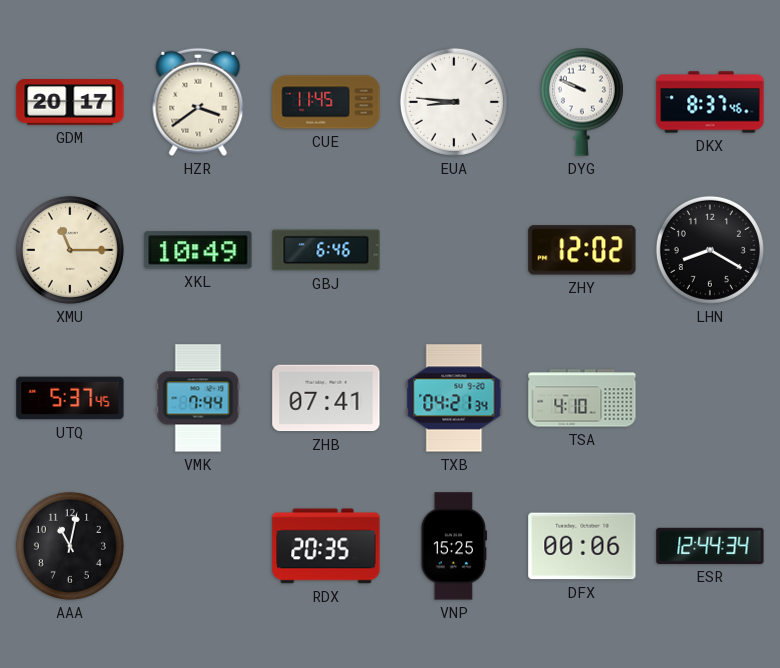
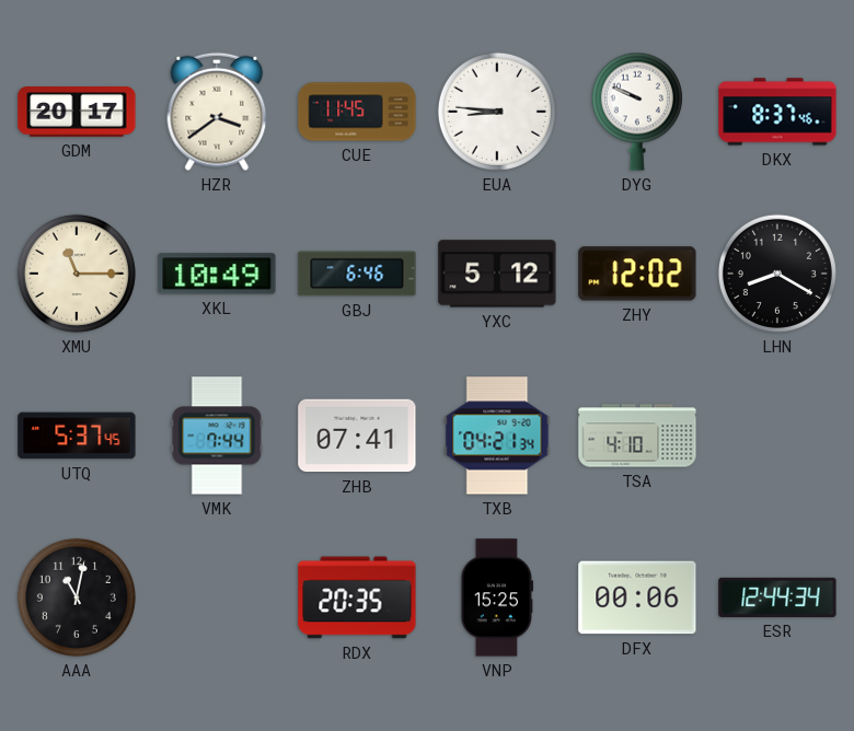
YXC: none -> 5:12
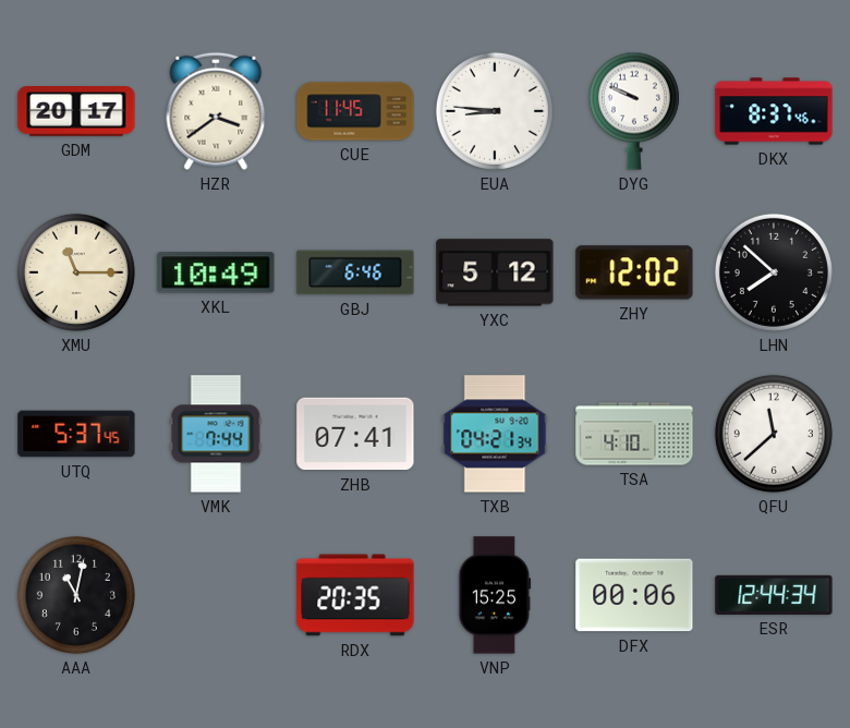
LHN: 8:20 -> 7:52
QFU: none -> 11:38
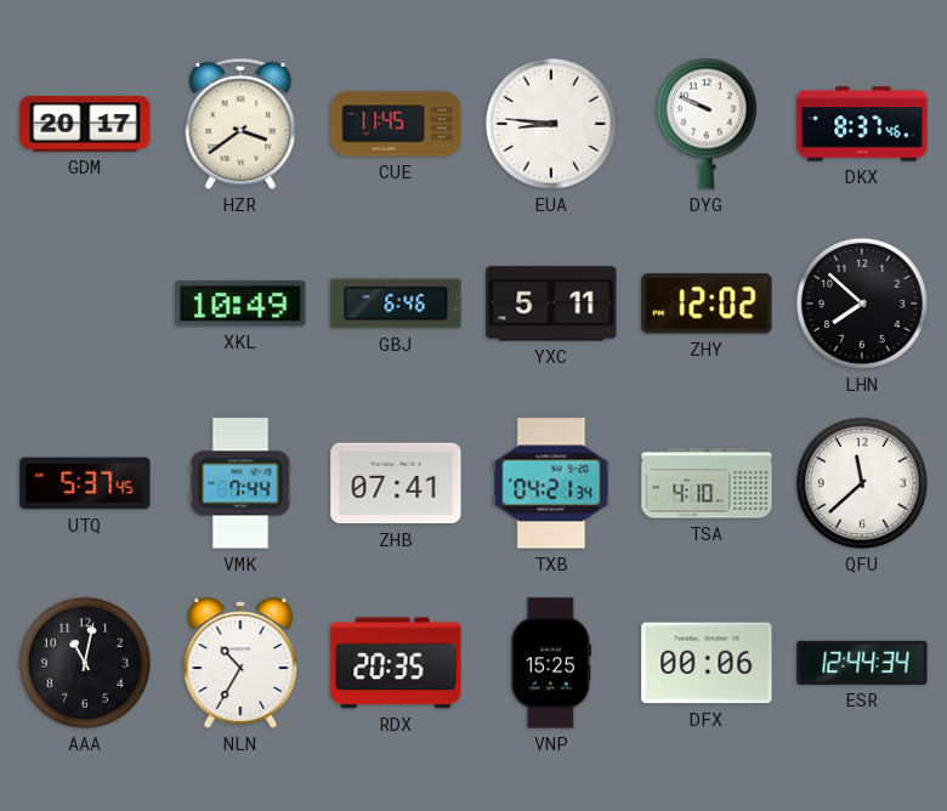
XMU: 11:15 -> none
YXC: 5:12 -> 5:11
NLN: none -> 10:35
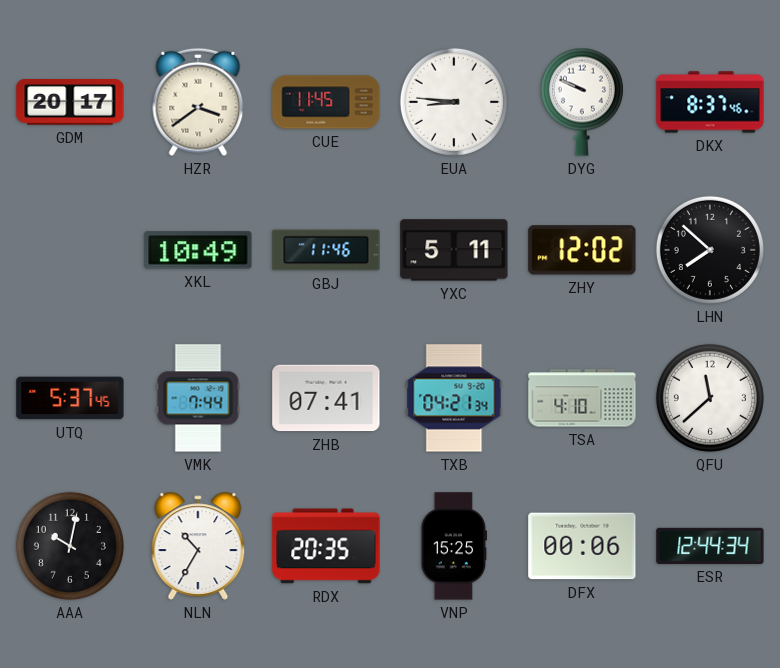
GBJ: 6:46 -> 11:46
AAA: 11:02 -> 10:02
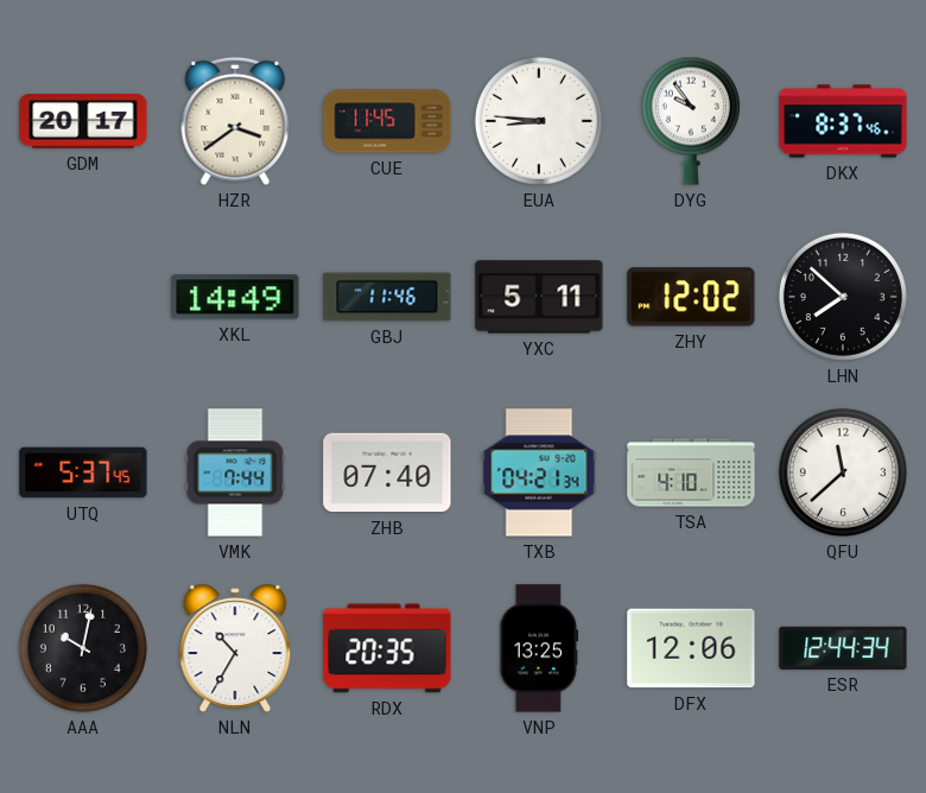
DYG: 9:49 -> 9:54
XKL: 10:49 -> 14:49
ZHB: 07:41 -> 07:40
VNP: 15:25 -> 13:25
DFX: 00:06 -> 12:06
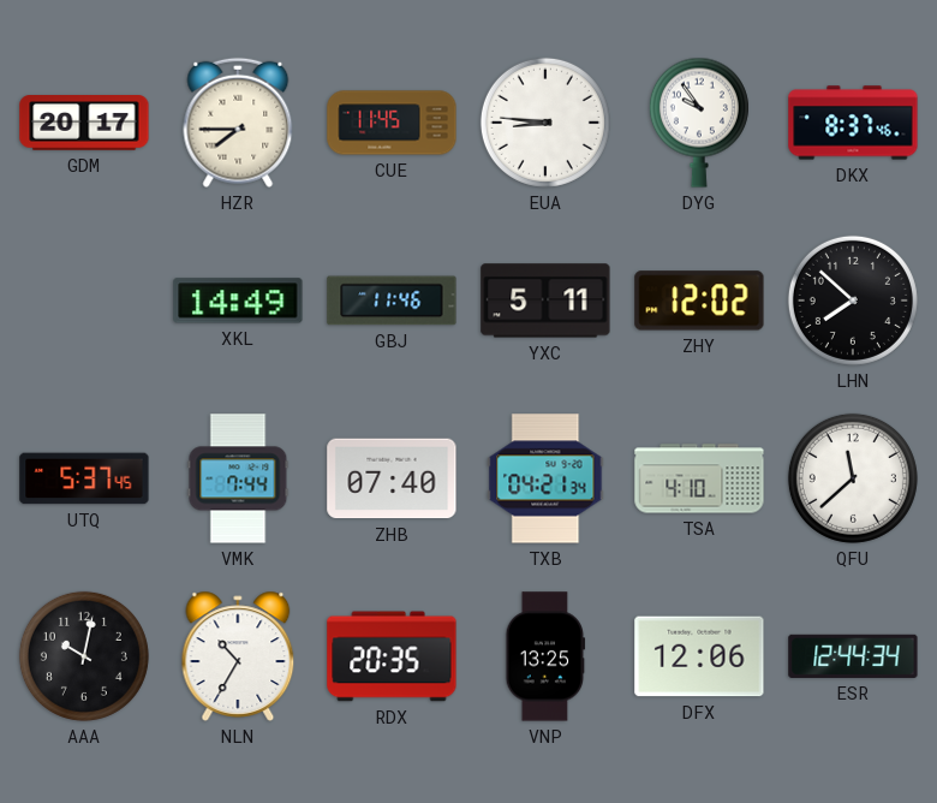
HZR: 3:39 -> 7:45
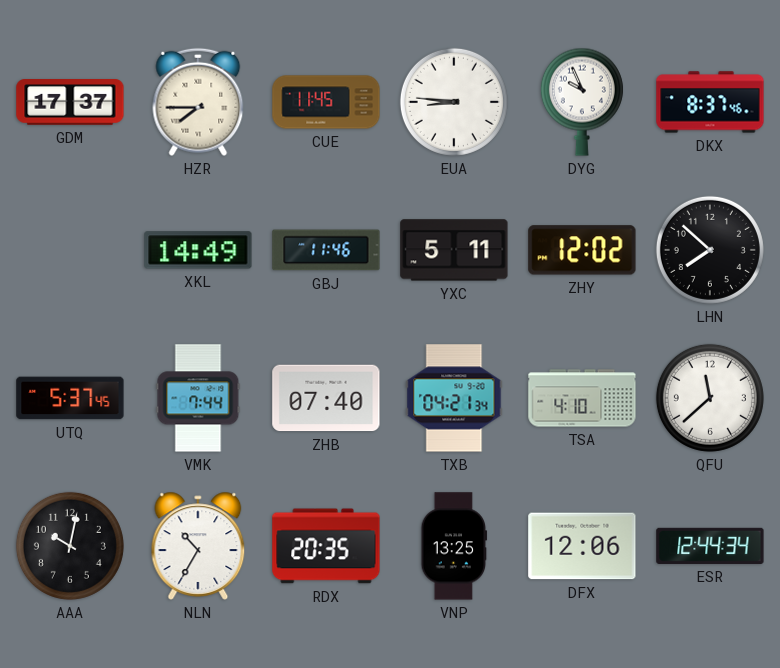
GDM: 20:17 -> 17:37
DYG: 9:54 -> 9:56
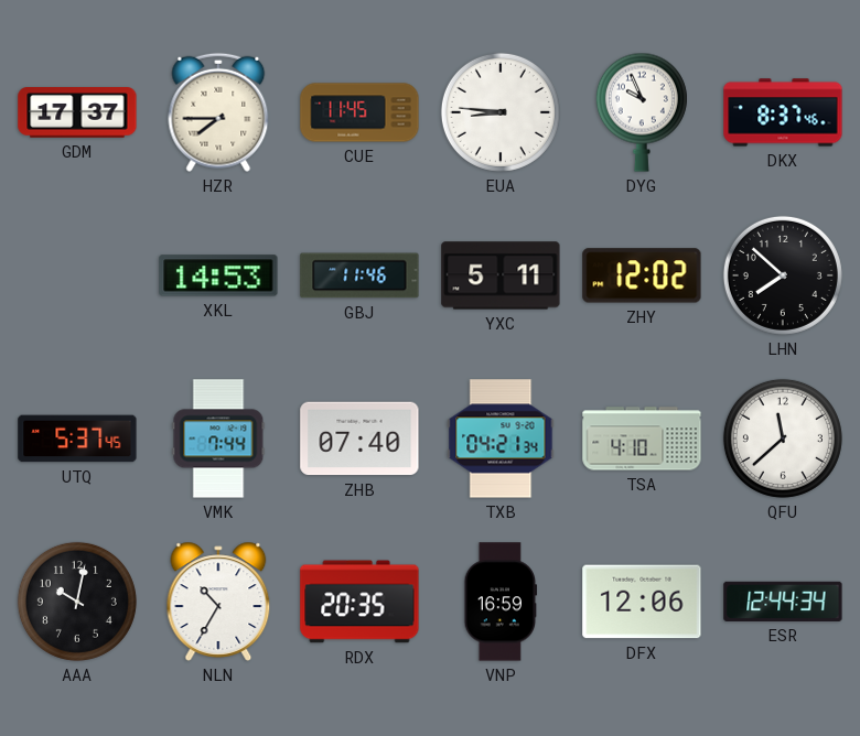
XKL: 14:49 -> 14:53
VNP: 13:25 -> 16:59
